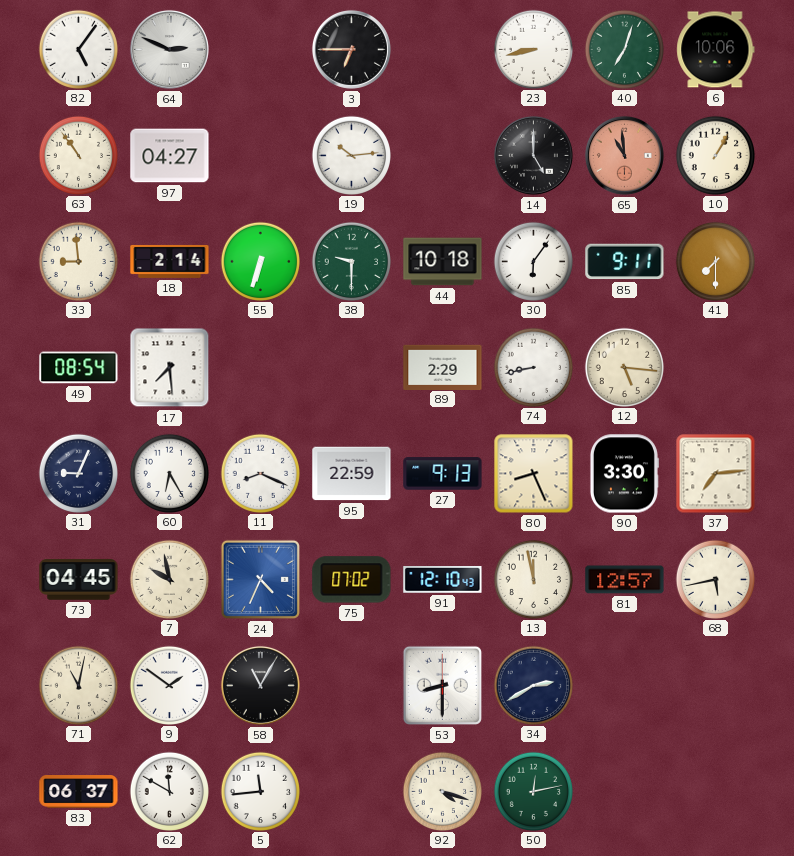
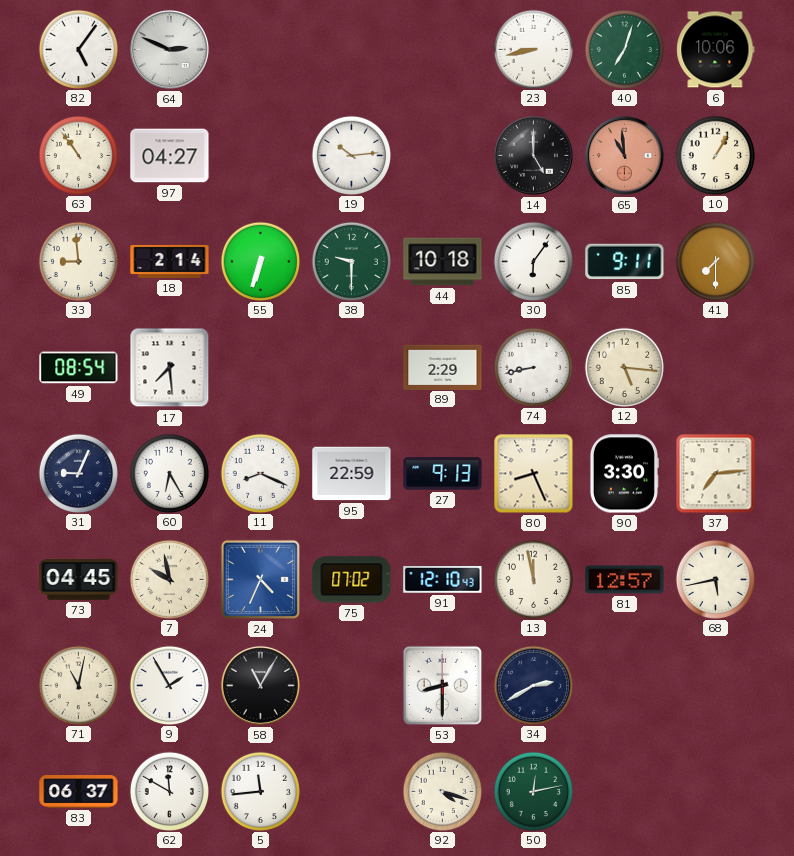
3: 6:45 -> none
9: 1:51 -> 1:55
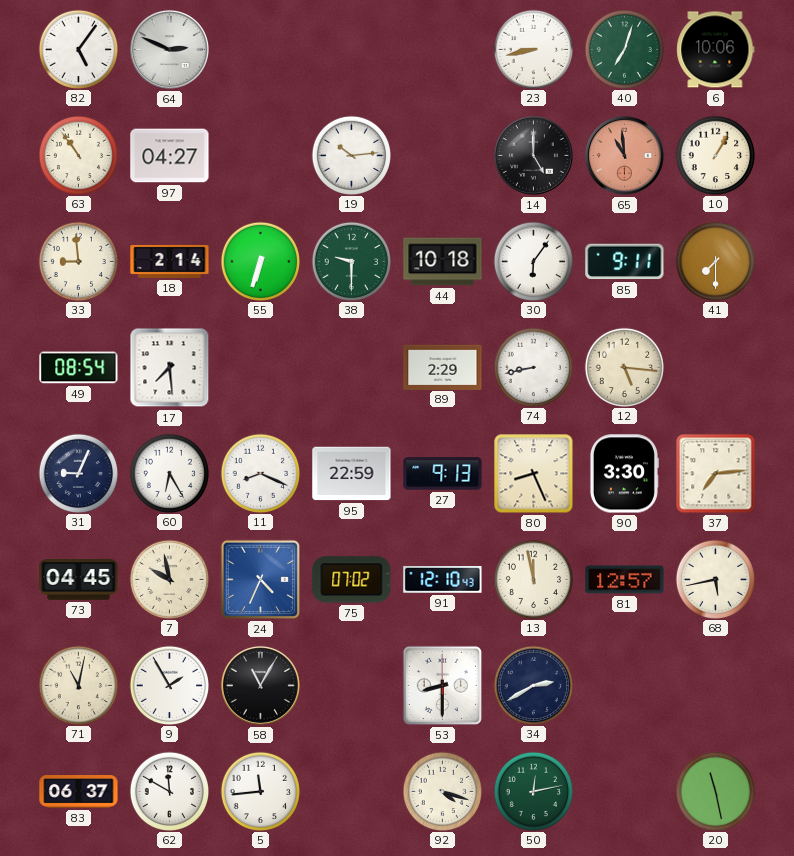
20: none -> 11:28
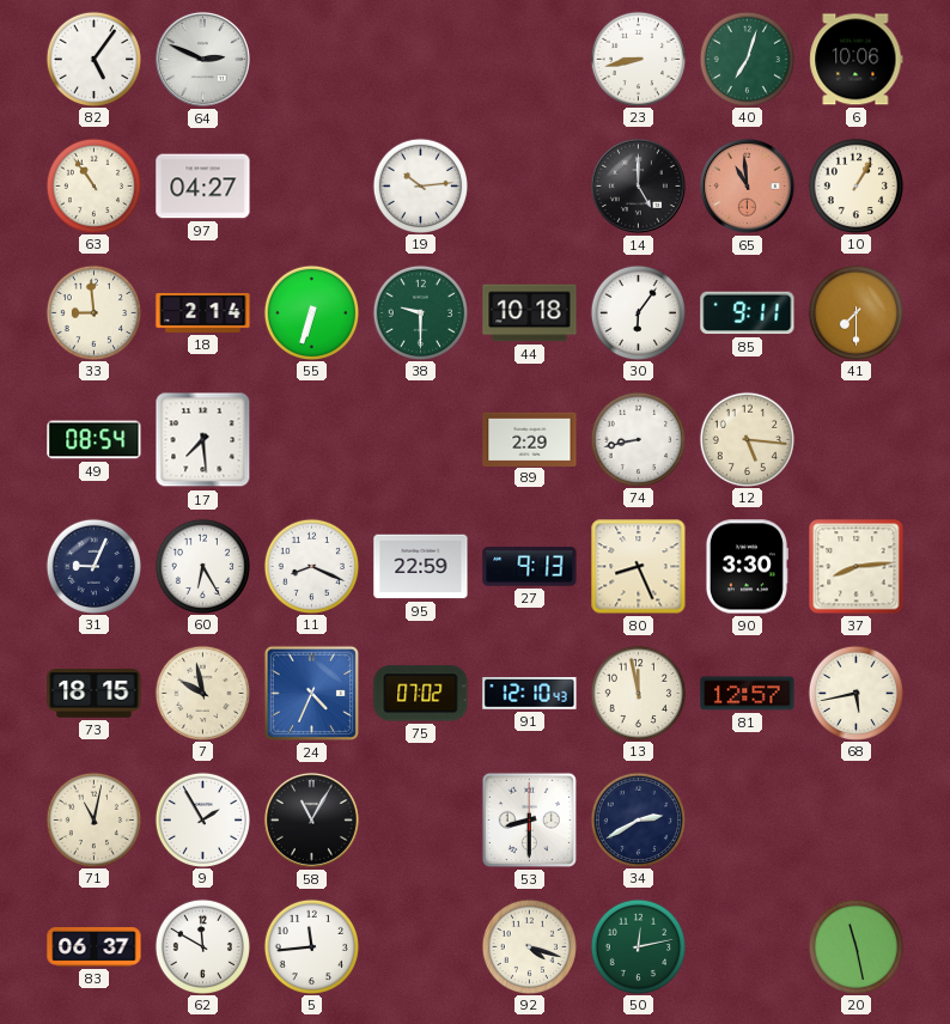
37: 7:14 -> 8:14
73: 04:45 -> 18:15
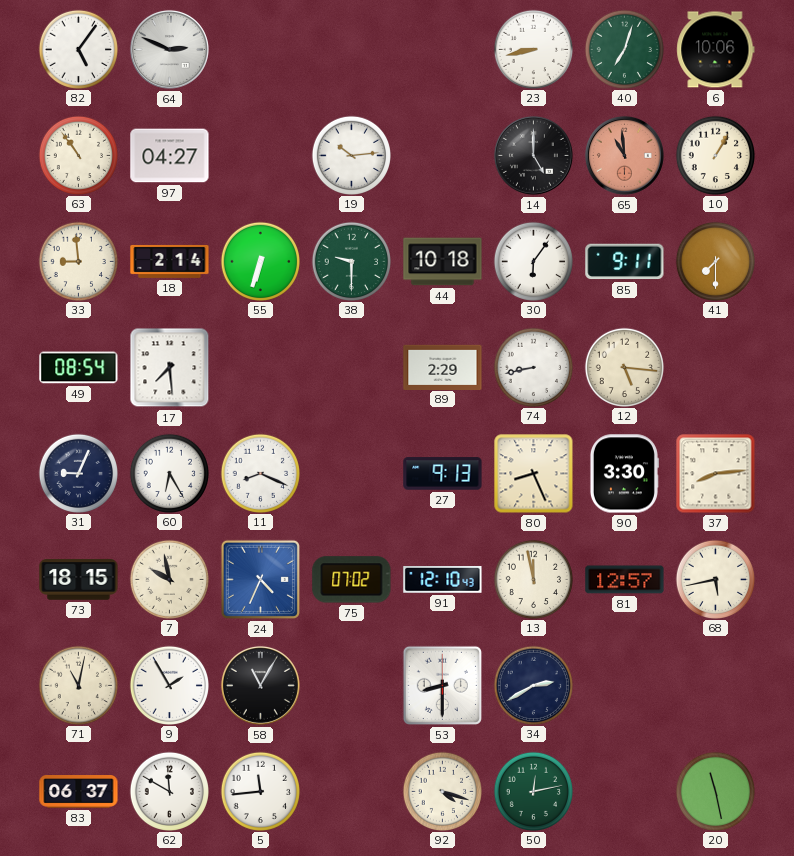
95: 22:59 -> none
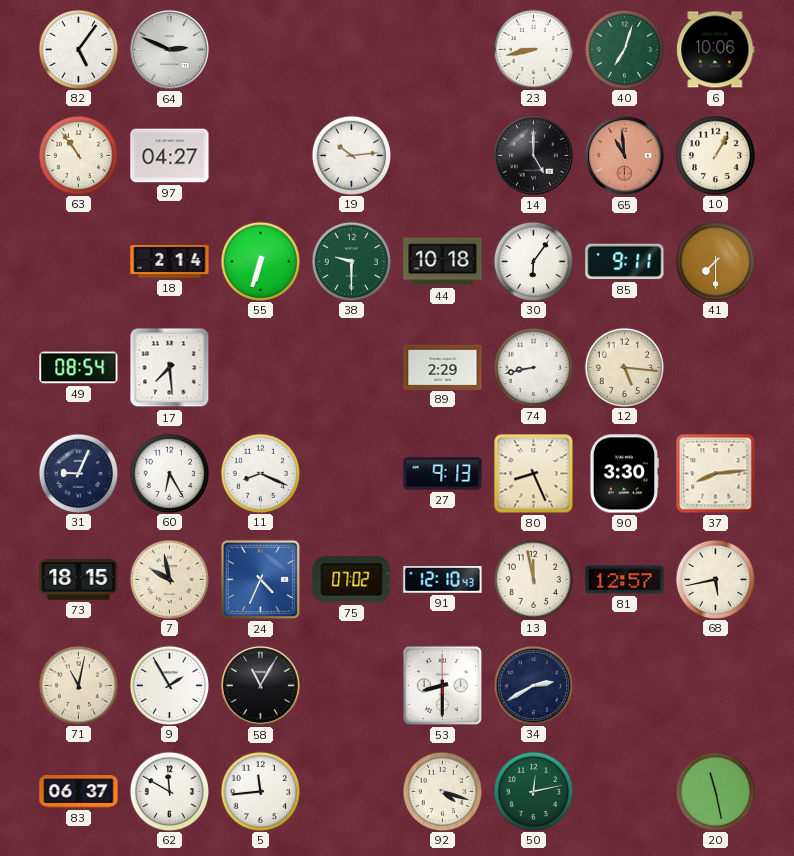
33: 8:59 -> none
